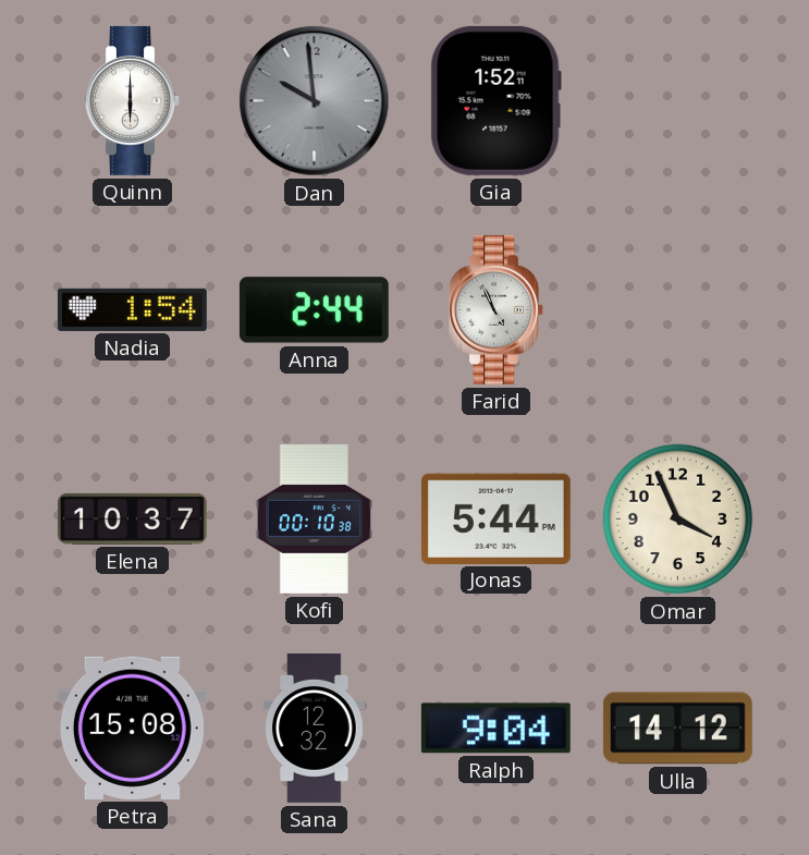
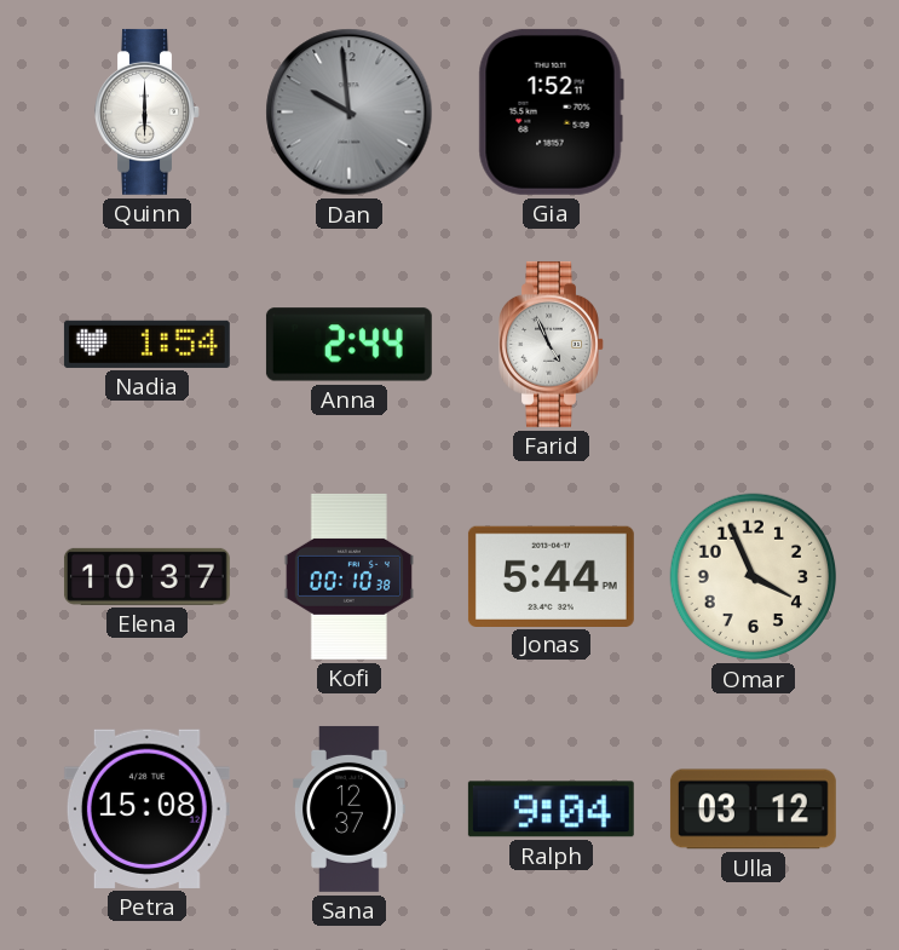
Sana: 12:32 -> 12:37
Ulla: 14:12 -> 03:12
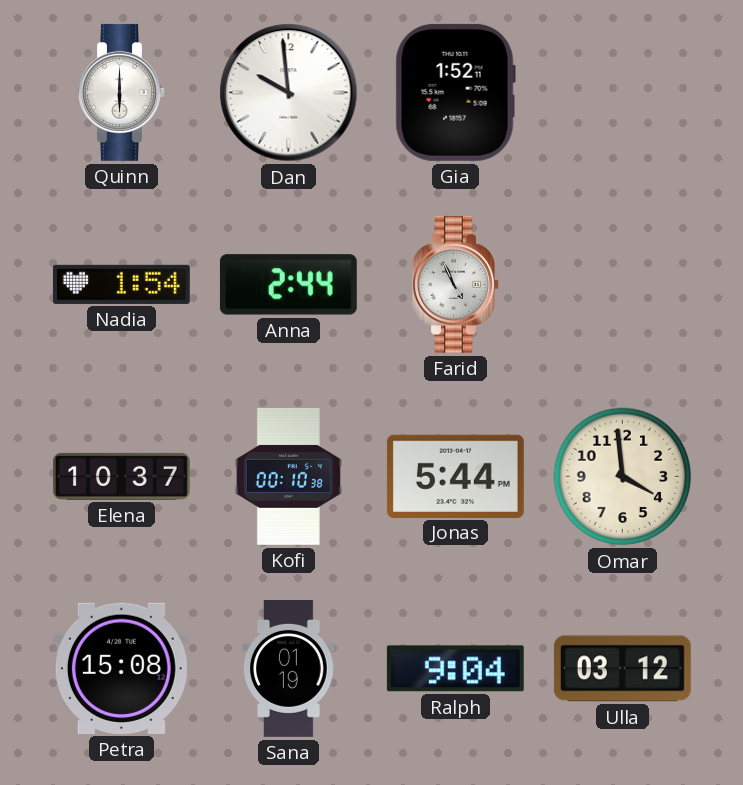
Dan dial: grey -> white
Omar: 3:56 -> 3:59
Sana: 12:37 -> 01:19
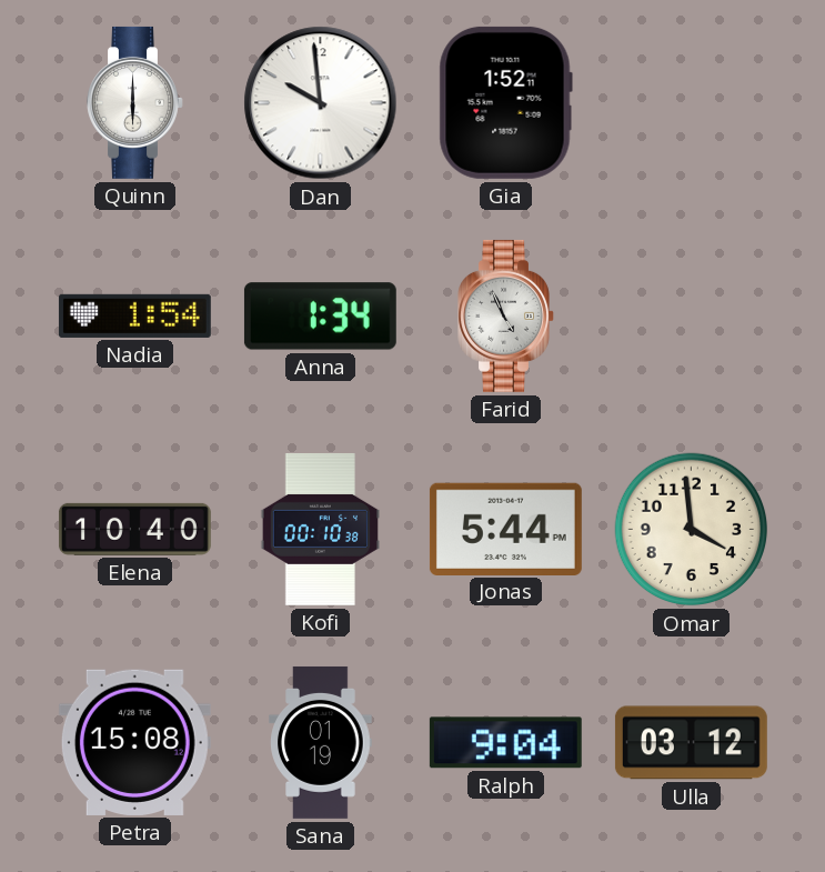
Anna: 2:44 -> 1:34
Elena: 10:37 -> 10:40
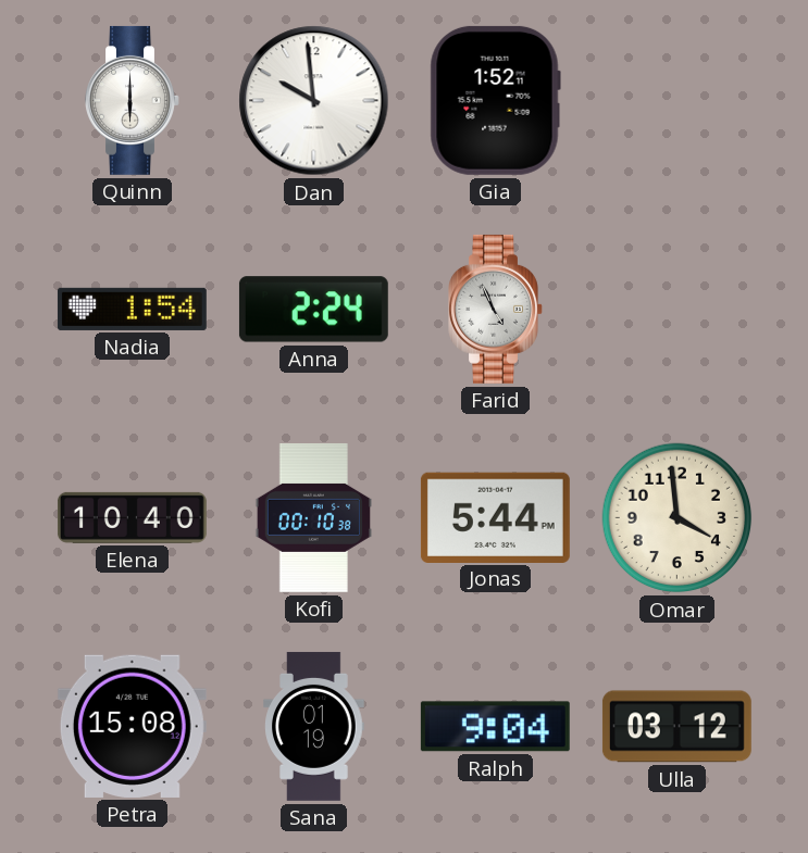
Anna: 1:34 -> 2:24
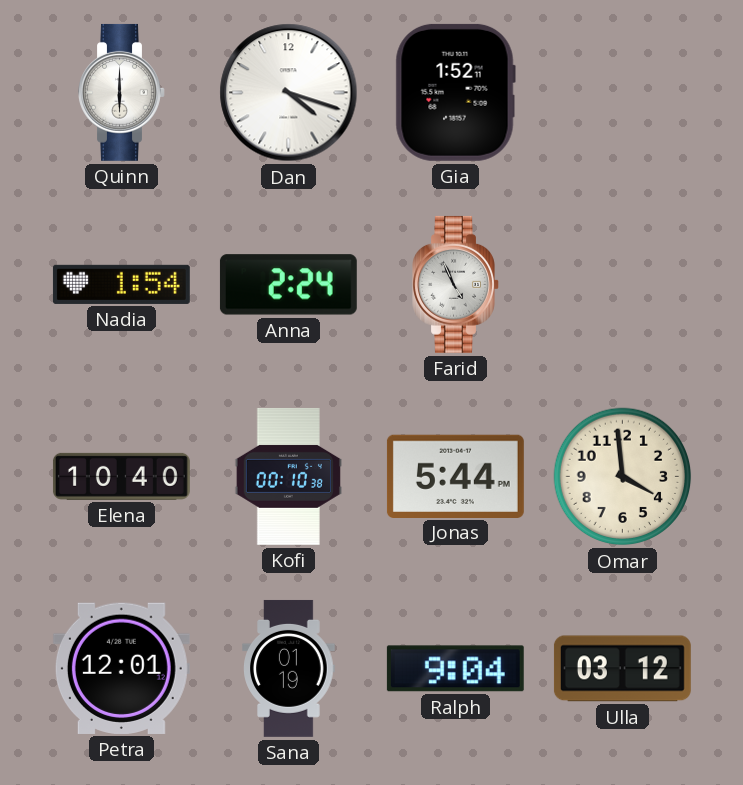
Dan: 9:59 -> 4:18
Petra: 15:08 -> 12:01
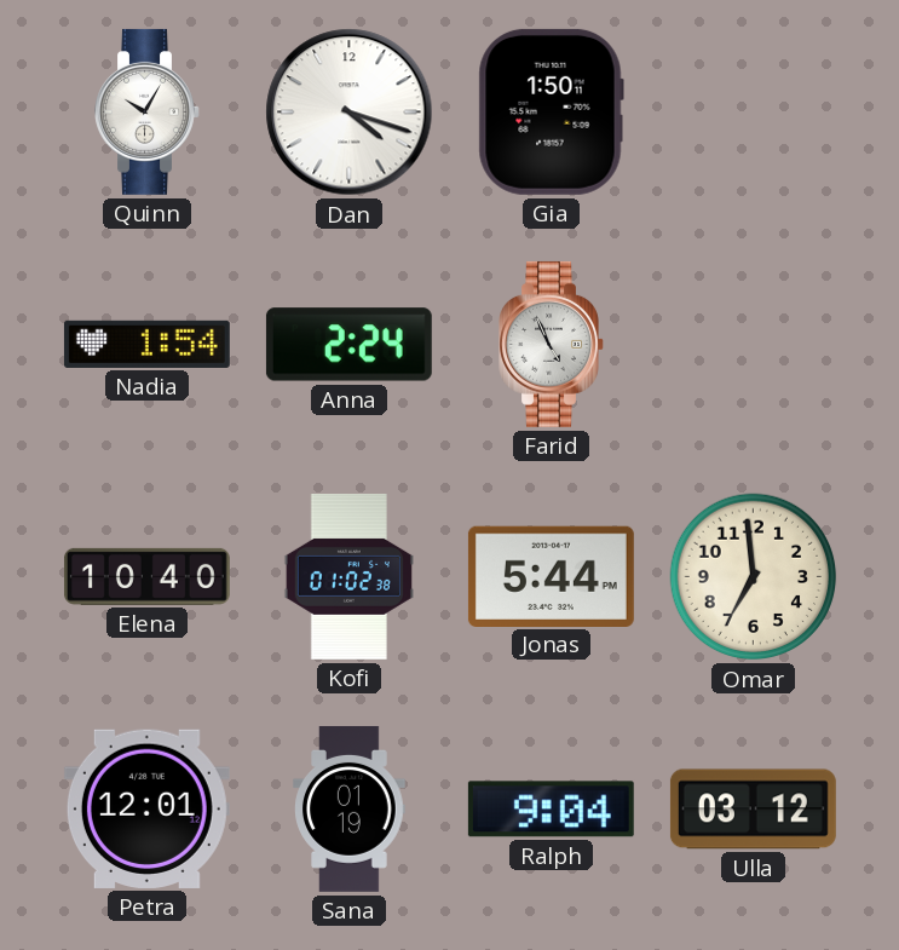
Quinn: 6:00 -> 10:05
Gia: 1:52 -> 1:50
Kofi: 00:10 -> 01:02
Omar: 3:59 -> 6:59
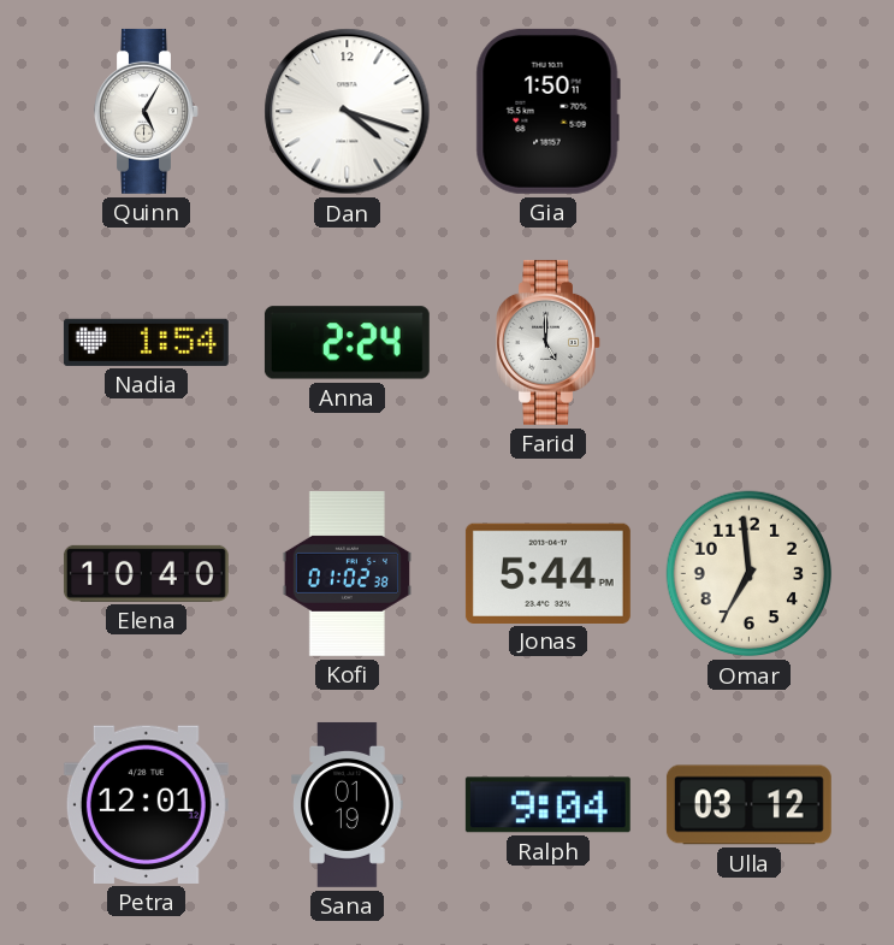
Quinn: 10:05 -> 5:05
Farid: 4:56 -> 5:00
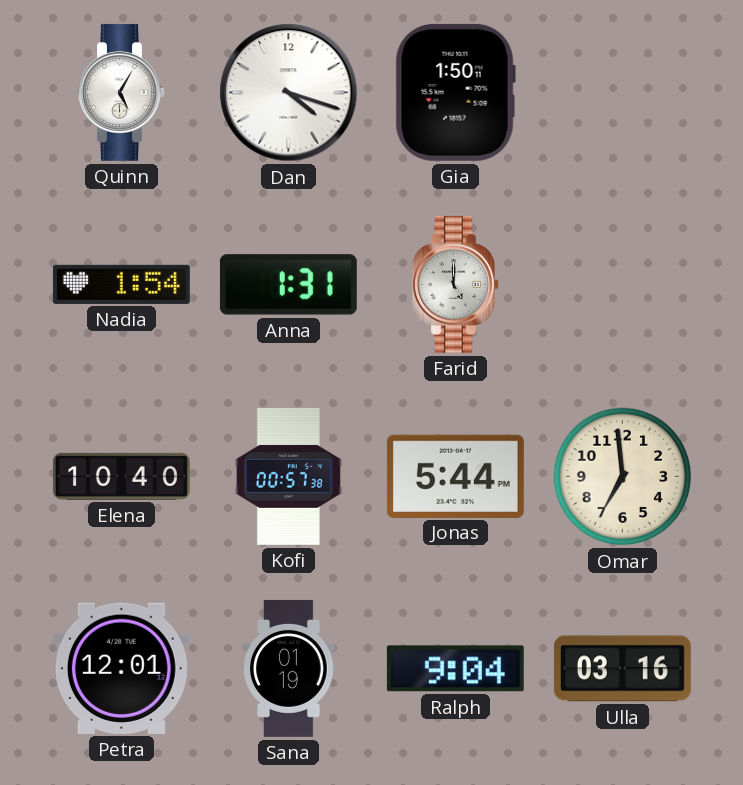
Anna: 2:24 -> 1:31
Kofi: 01:02 -> 00:57
Ulla: 03:12 -> 03:16
